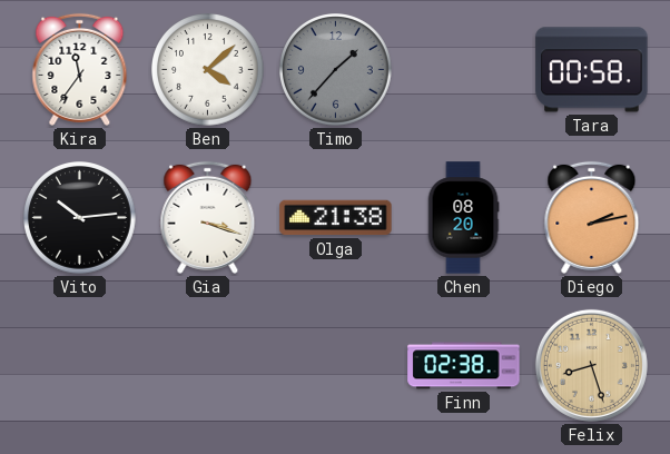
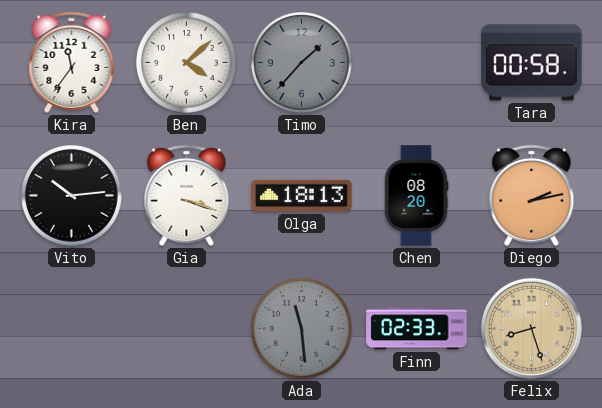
Olga: 21:38 -> 18:13
Ada: none -> 11:29
Finn: 02:38 -> 02:33
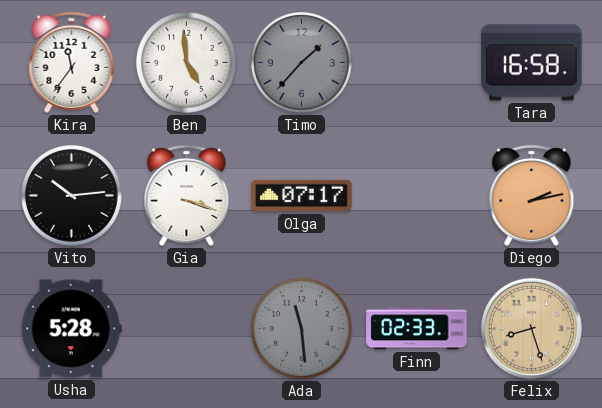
Ben: 4:08 -> 4:59
Tara: 00:58 -> 16:58
Olga: 18:13 -> 07:17
Chen: 08:20 -> none
Usha: none -> 5:28
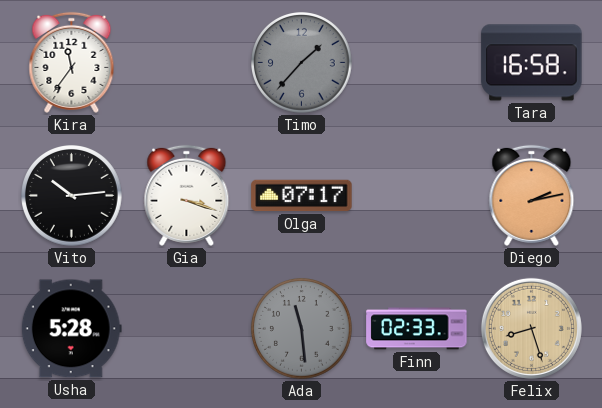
Ben: 4:59 -> none
